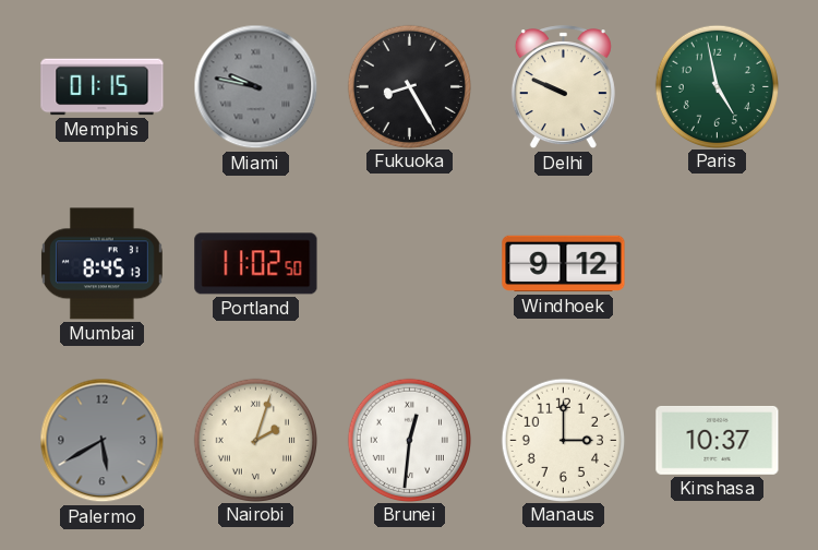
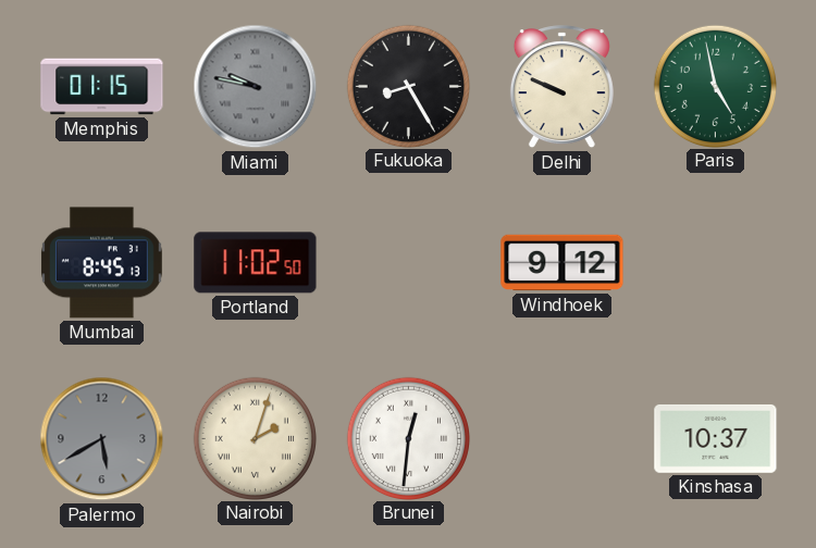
Manaus: 3:00 -> none
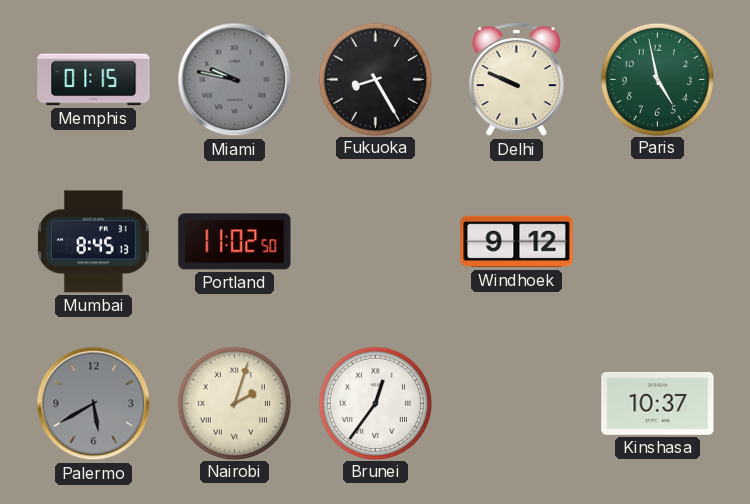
Brunei: 12:31 -> 12:36
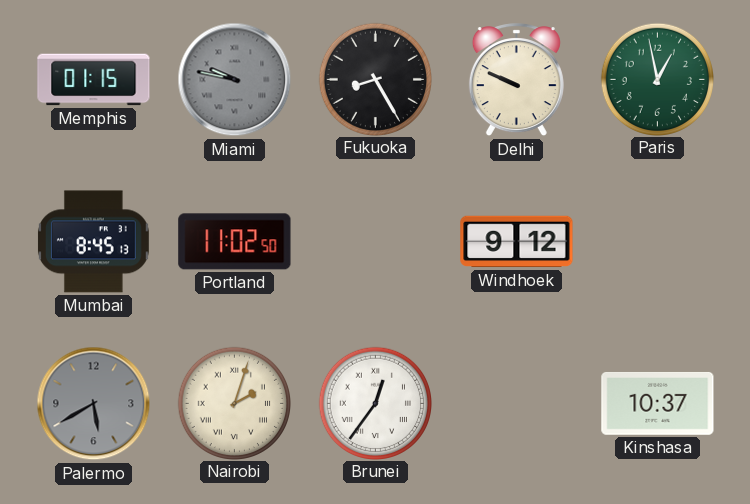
Paris: 4:58 -> 12:58
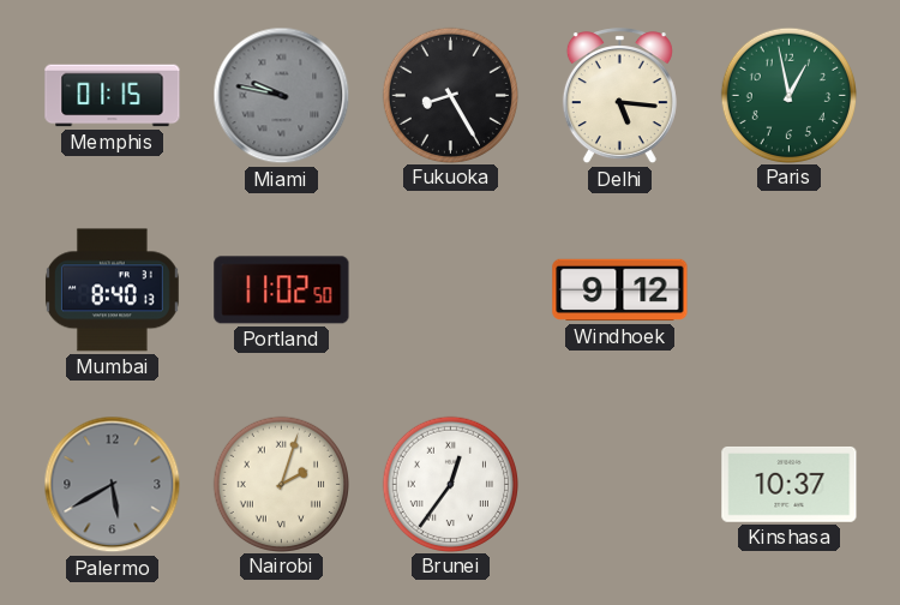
Delhi: 9:49 -> 5:16
Mumbai: 8:45 -> 8:40
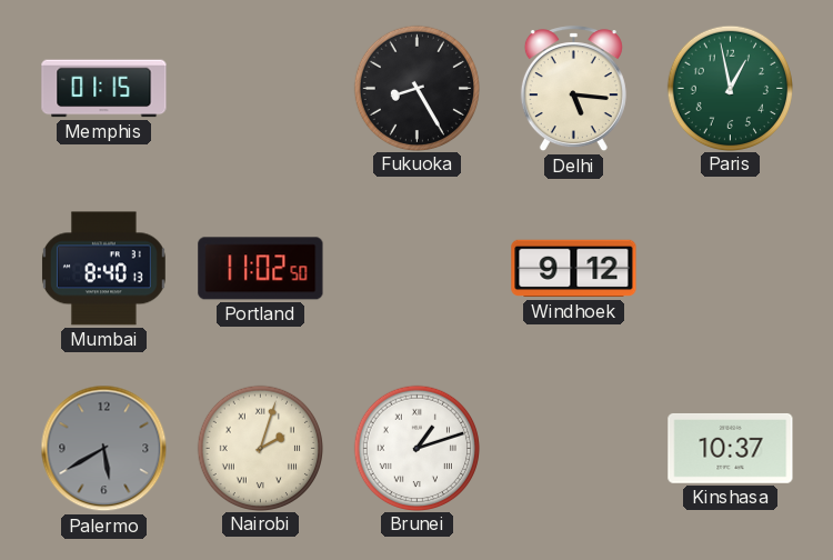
Miami: 9:47 -> none
Brunei: 12:36 -> 1:12
